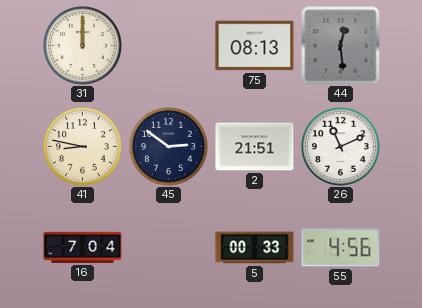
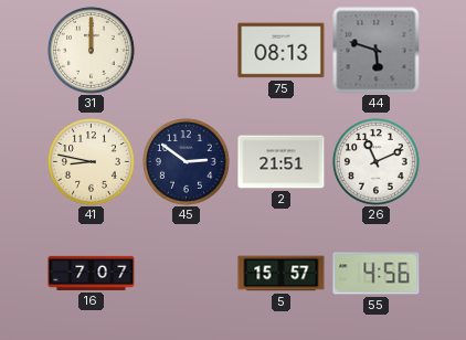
44: 12:29 -> 5:48
16: 7:04 -> 7:07
5: 00:33 -> 15:57
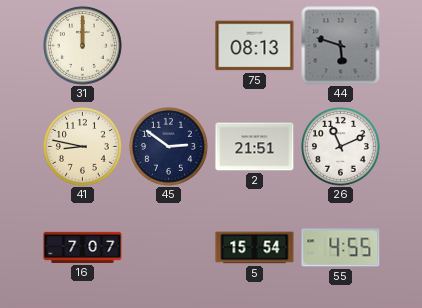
5: 15:57 -> 15:54
55: 4:56 -> 4:55
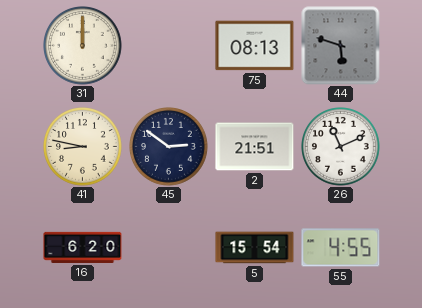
16: 7:07 -> 6:20
